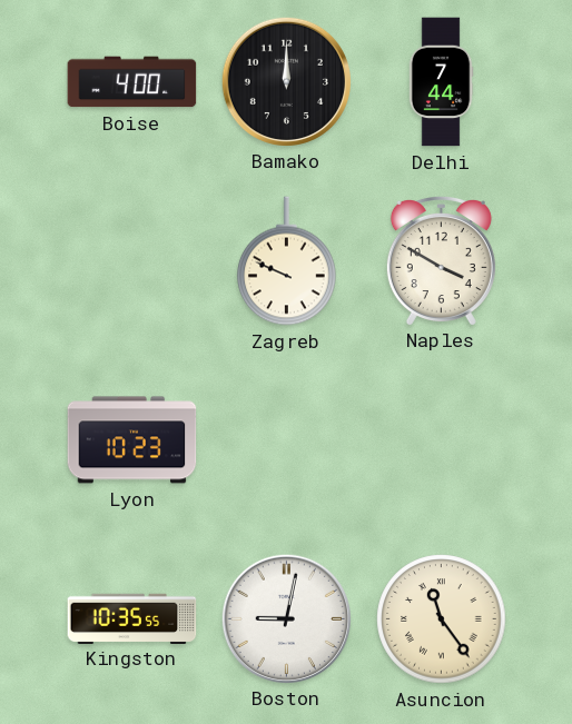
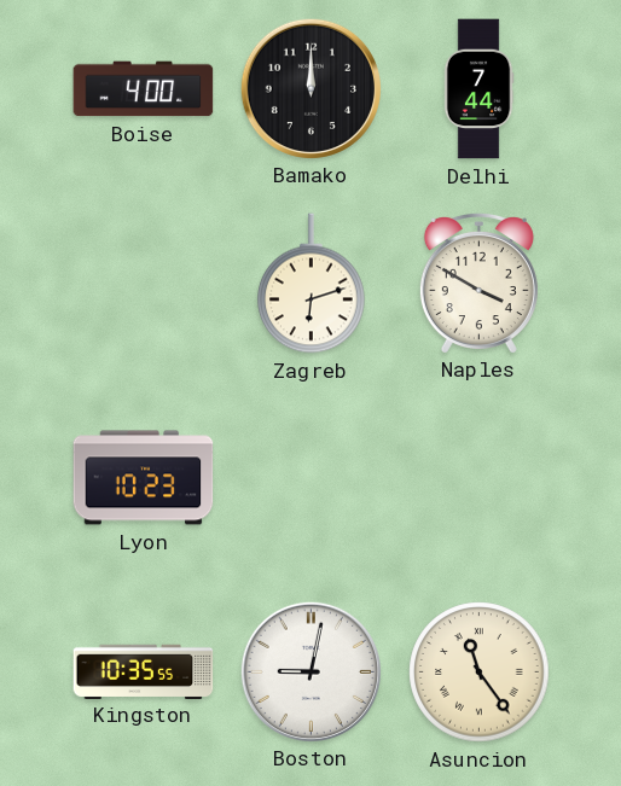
Zagreb: 9:49 -> 6:12
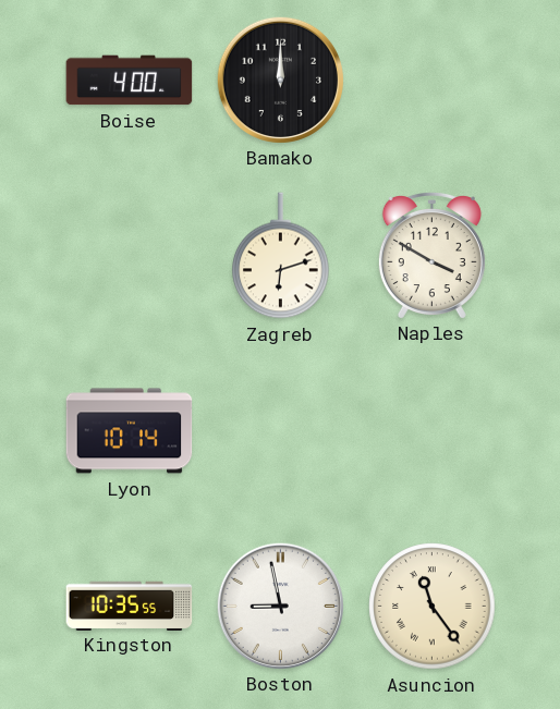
Delhi: 7:44 -> none
Lyon: 10:23 -> 10:14
Boston: 9:02 -> 8:58
